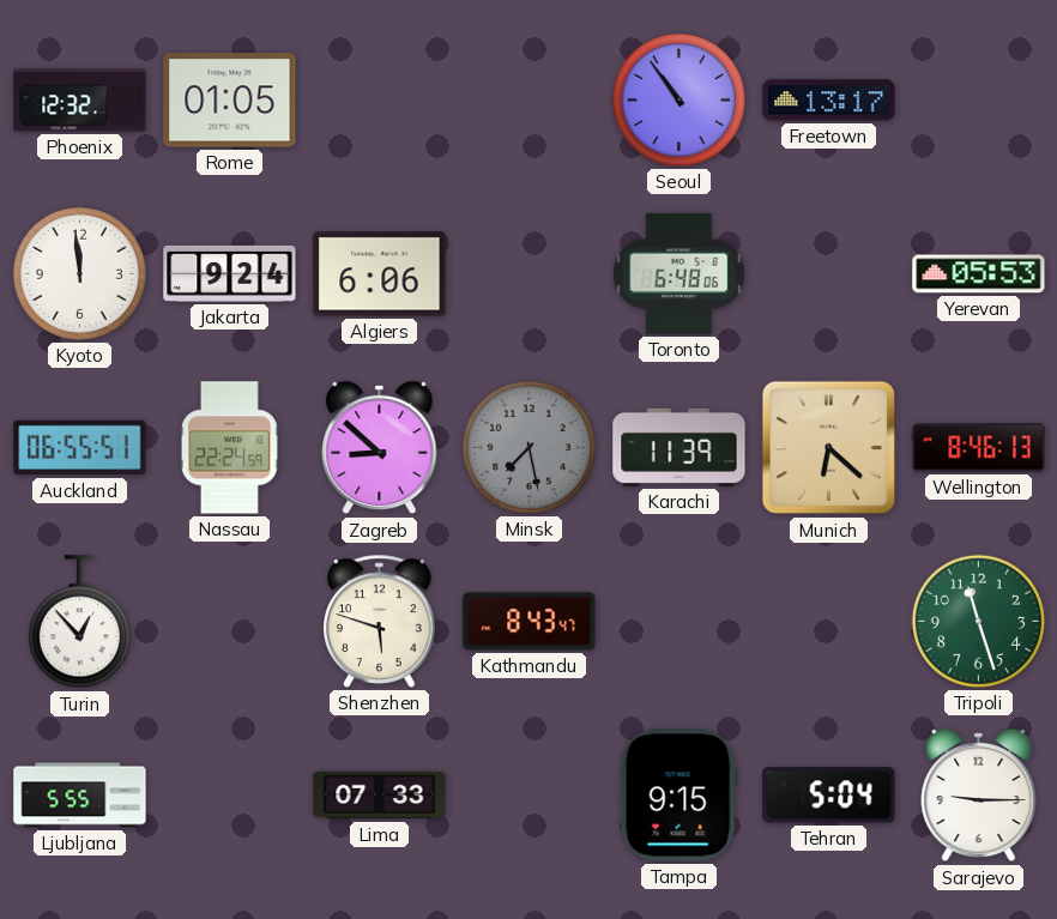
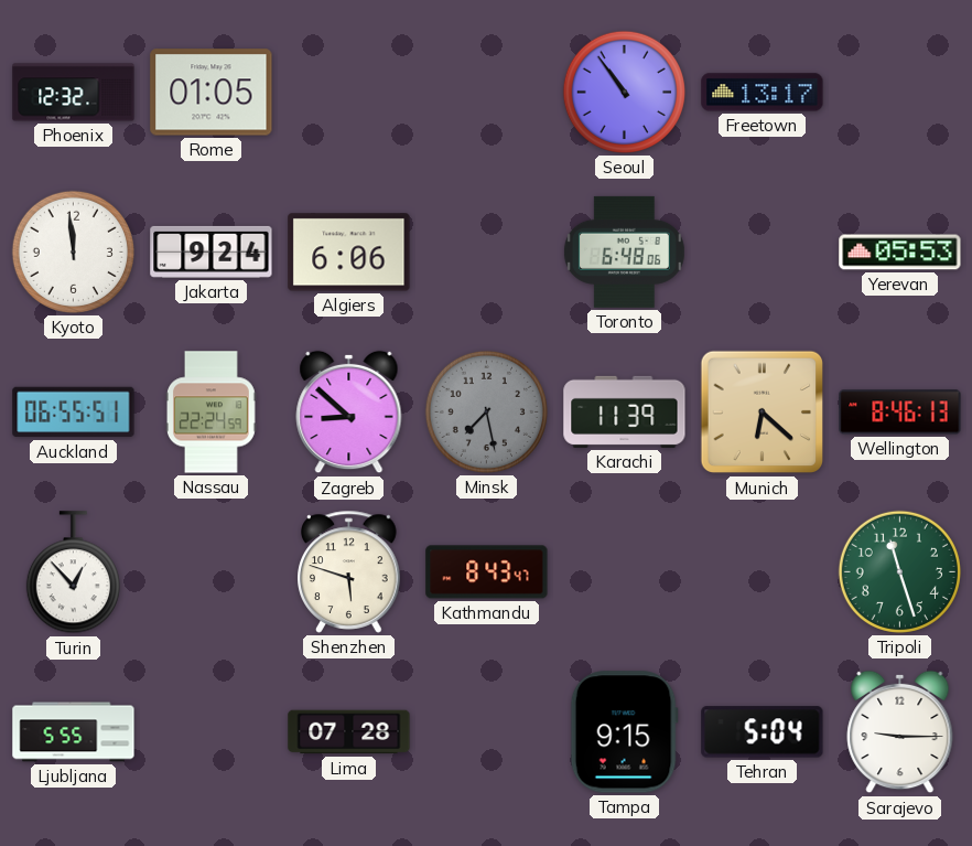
Lima: 07:33 -> 07:28
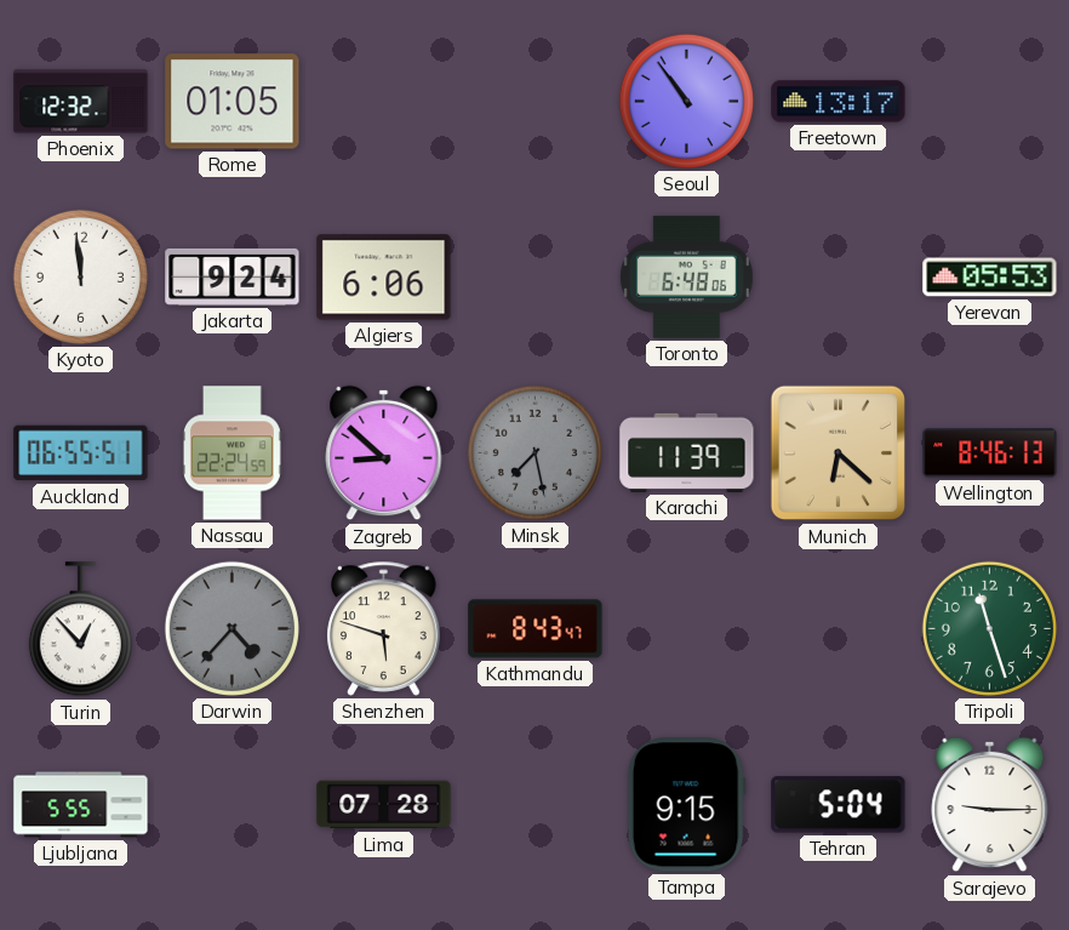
Darwin: none -> 4:37
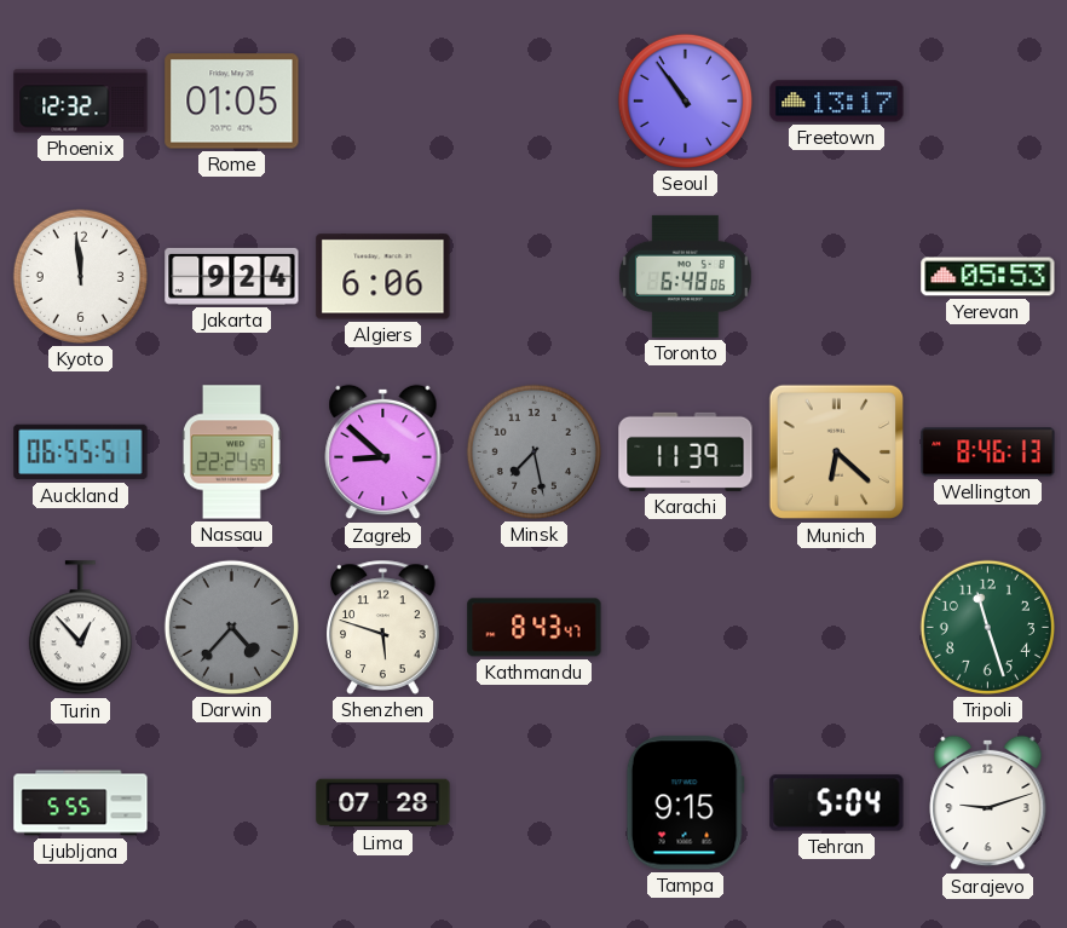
Sarajevo: 9:15 -> 9:12
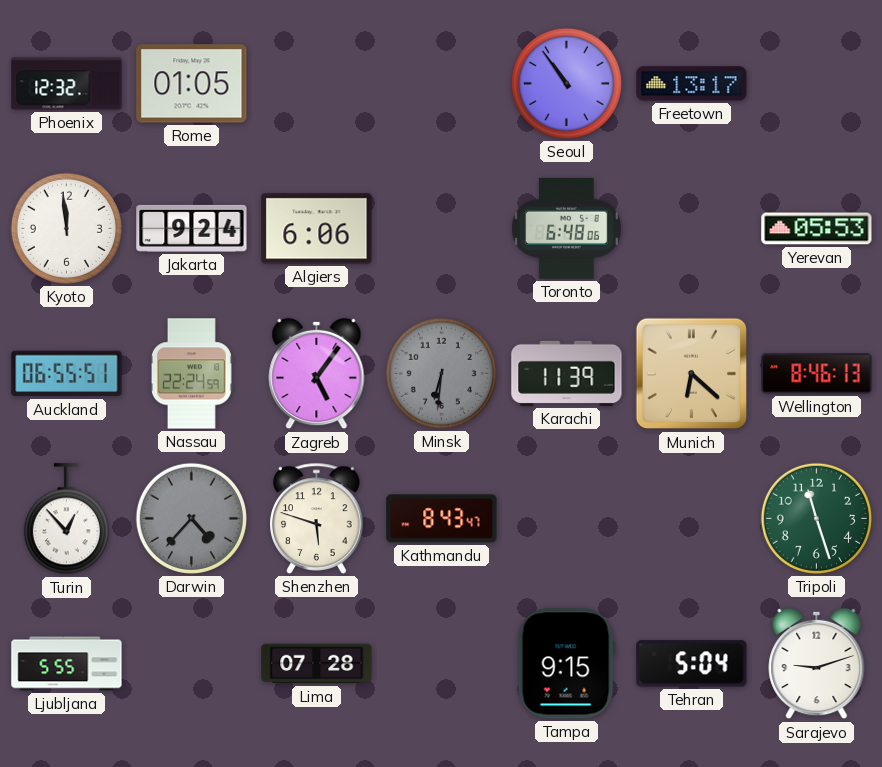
Zagreb: 8:52 -> 5:06
Minsk: 7:28 -> 6:31
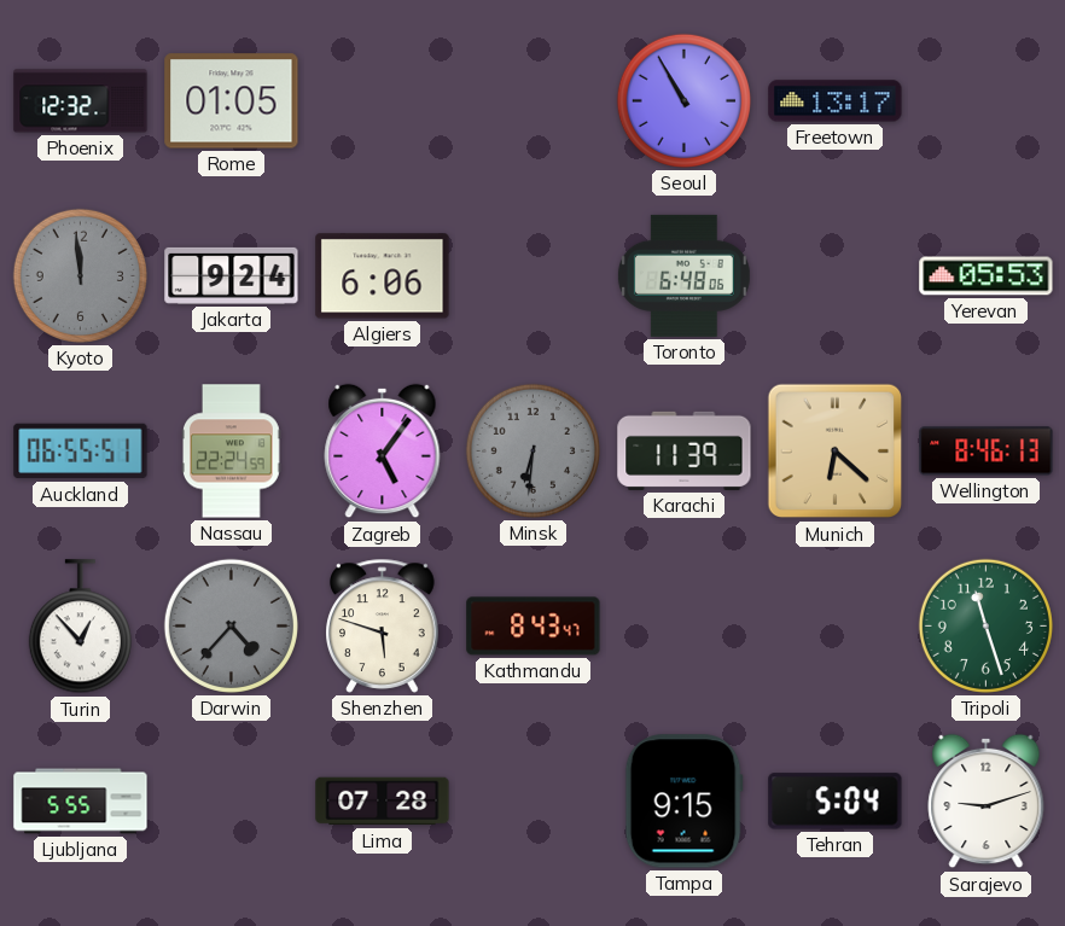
Seoul: 10:54 -> 10:55
Kyoto dial: white -> grey
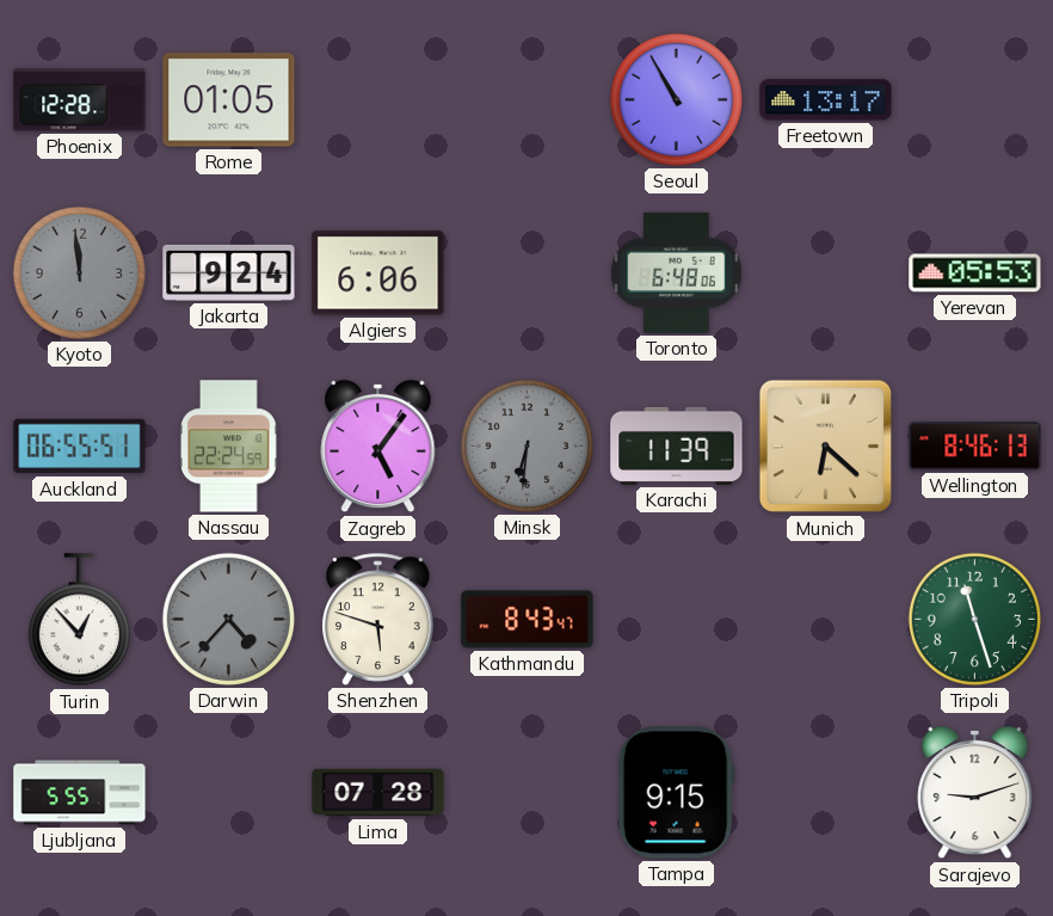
Phoenix: 12:32 -> 12:28
Tehran: 5:04 -> none
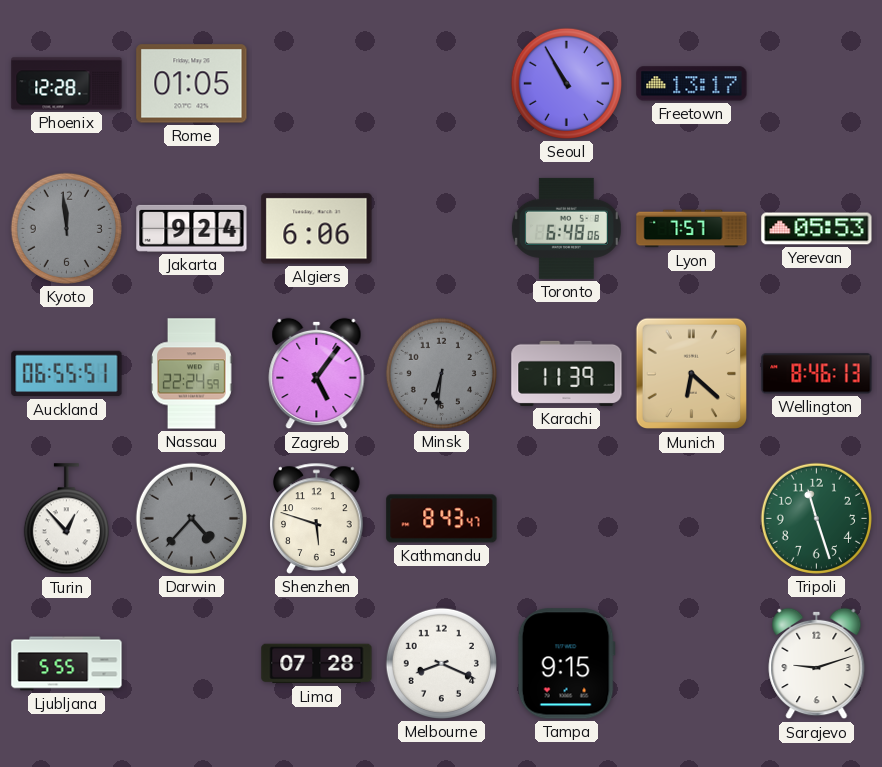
Lyon: none -> 7:57
Melbourne: none -> 8:19
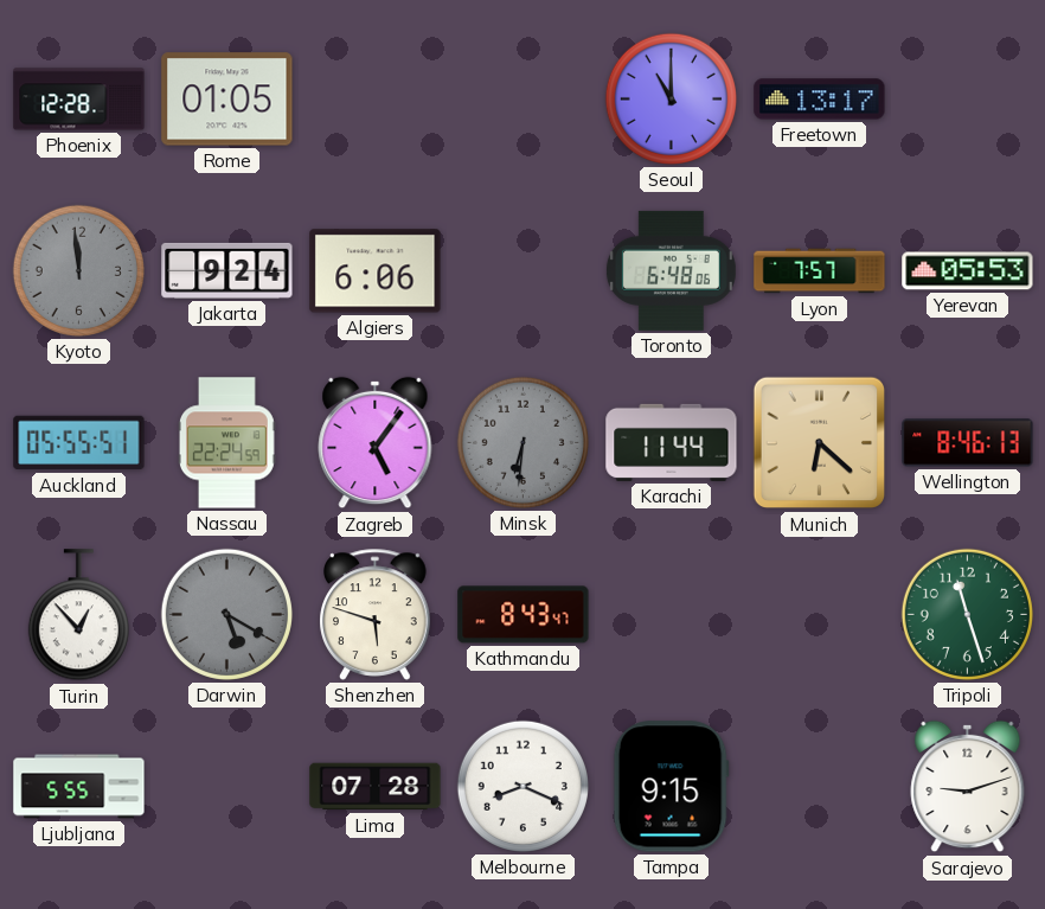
Seoul: 10:55 -> 11:00
Auckland: 06:55 -> 05:55
Karachi: 11:39 -> 11:44
Darwin: 4:37 -> 5:20
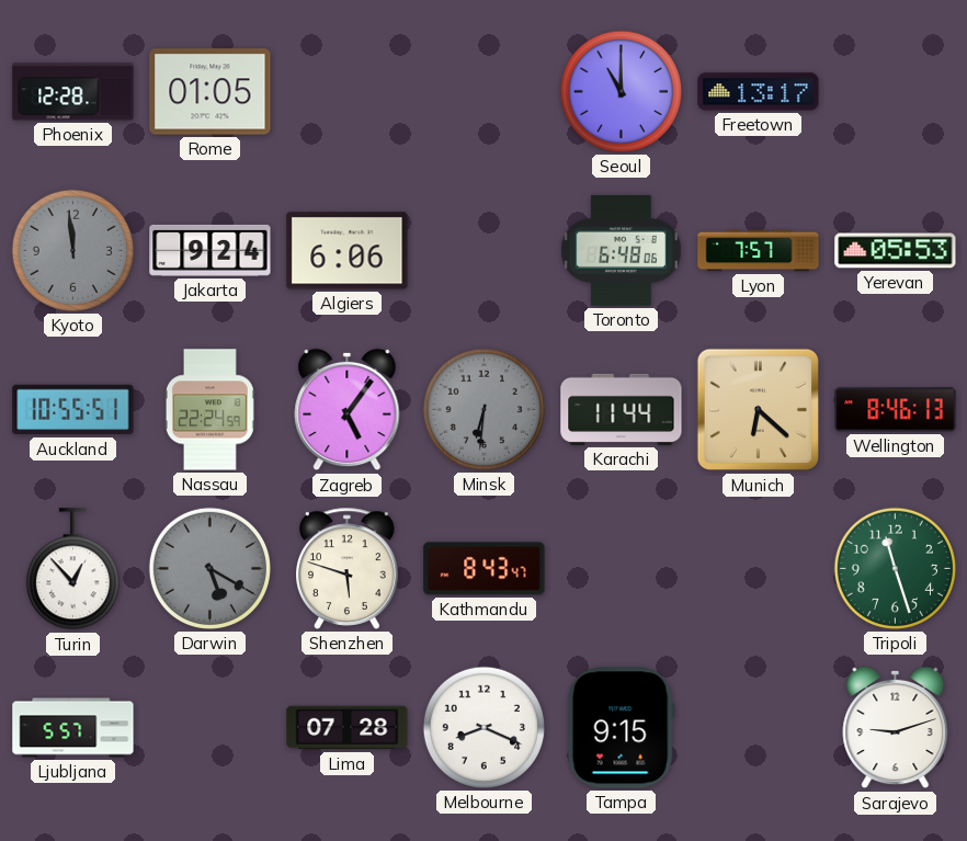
Auckland: 05:55 -> 10:55
Ljubljana: 5:55 -> 5:57
